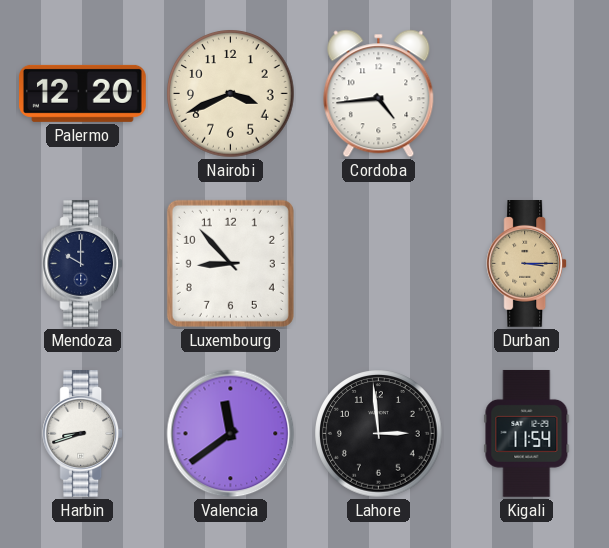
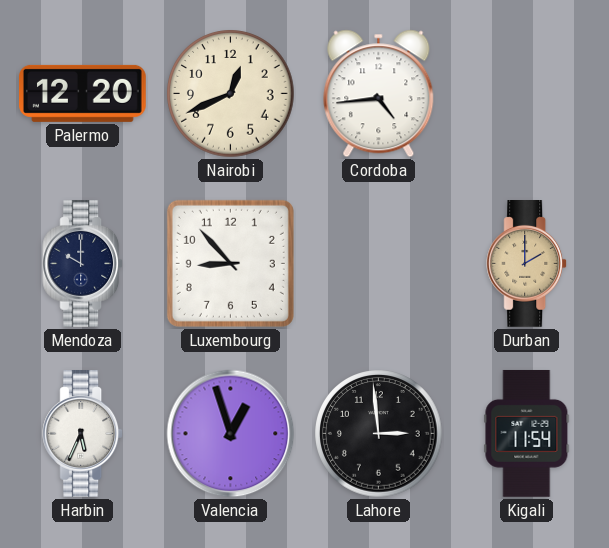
Nairobi: 3:41 -> 12:41
Durban: 3:15 -> 2:00
Harbin: 8:42 -> 5:34
Valencia: 11:39 -> 12:57
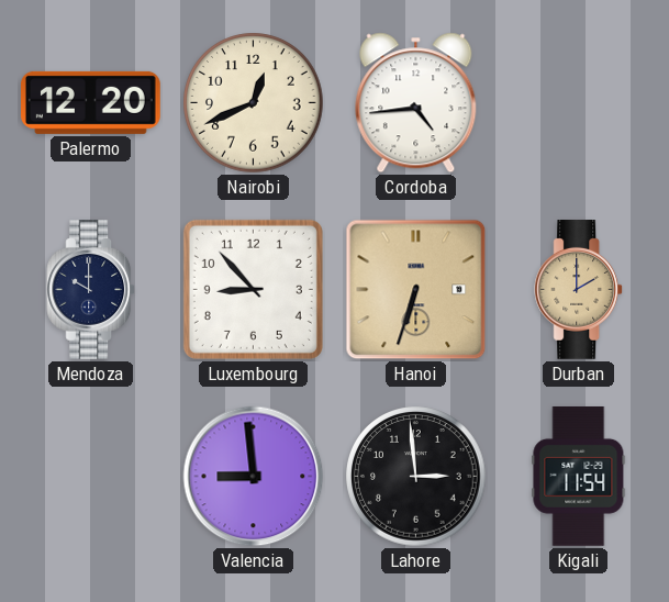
Hanoi: none -> 6:33
Harbin: 5:34 -> none
Valencia: 12:57 -> 8:59
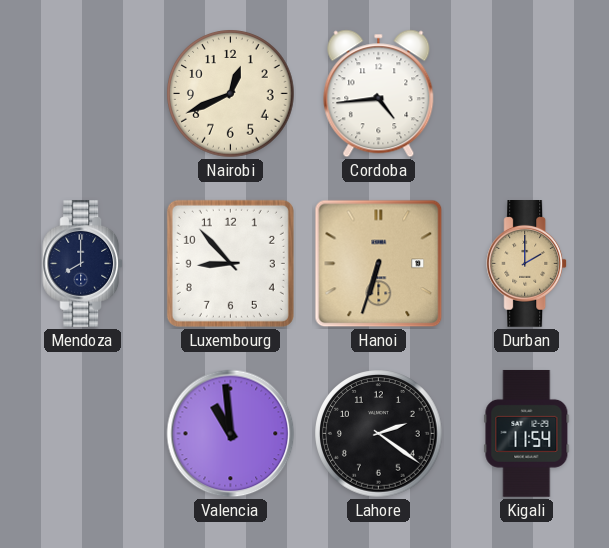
Palermo: 12:20 -> none
Mendoza: 10:00 -> 8:00
Valencia: 8:59 -> 10:59
Lahore: 2:59 -> 2:21
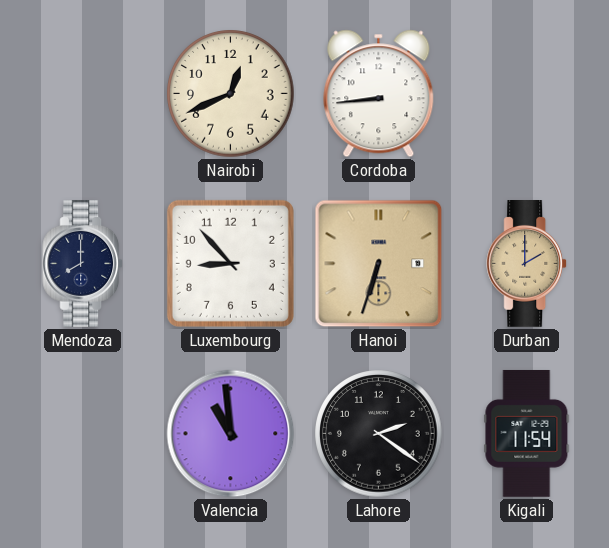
Cordoba: 4:44 -> 8:44
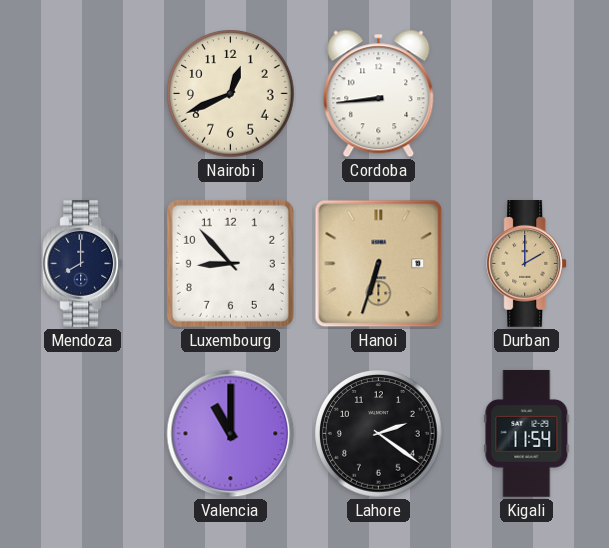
Valencia: 10:59 -> 11:00
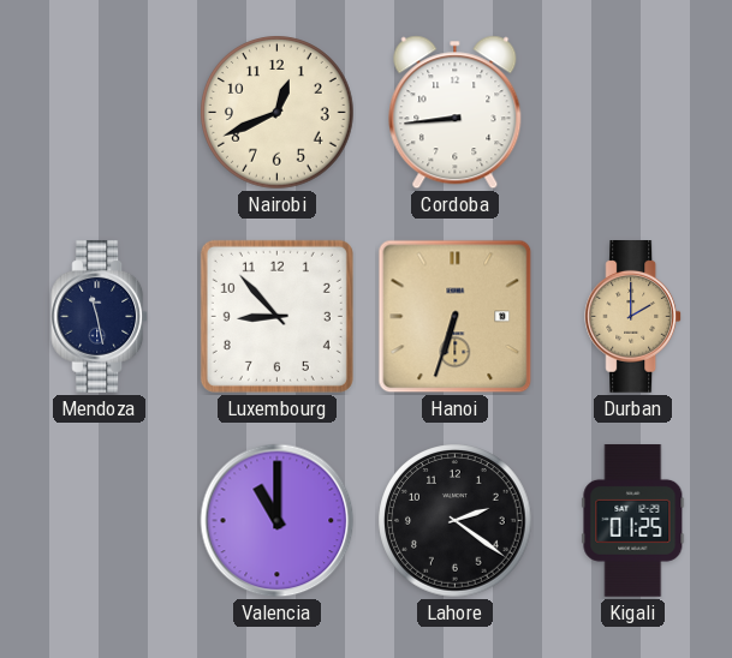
Mendoza: 8:00 -> 11:28
Kigali: 11:54 -> 01:25
